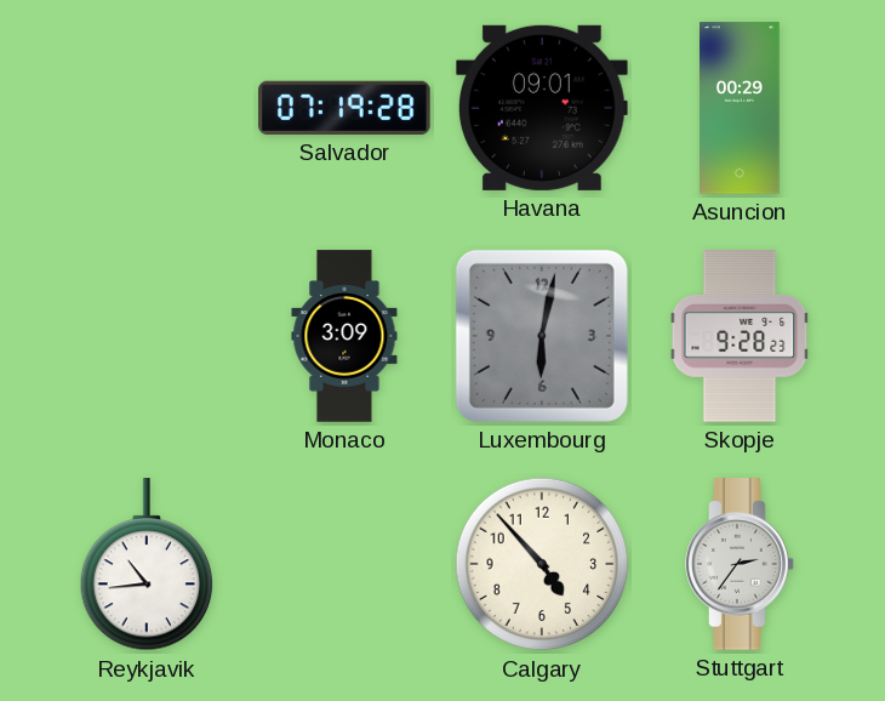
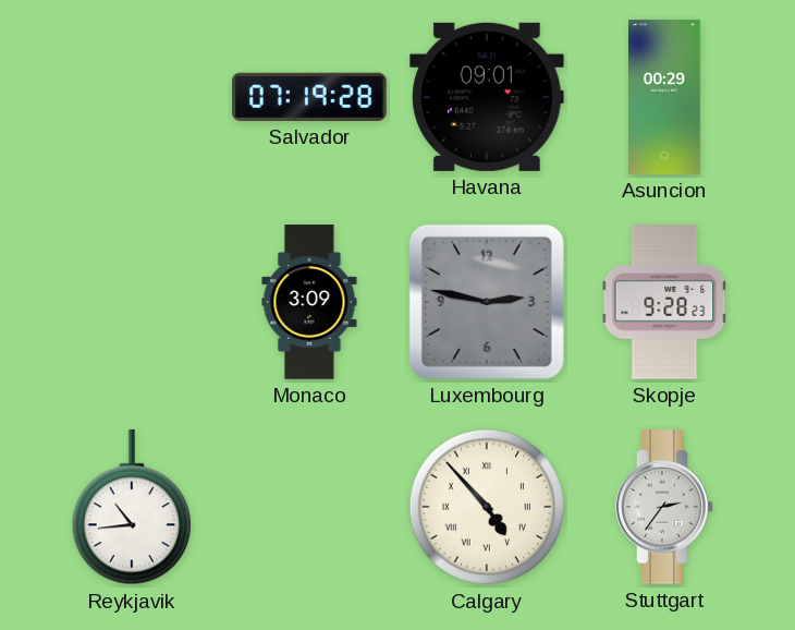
Luxembourg: 6:02 -> 2:47
Calgary numerals: Arabic -> Roman
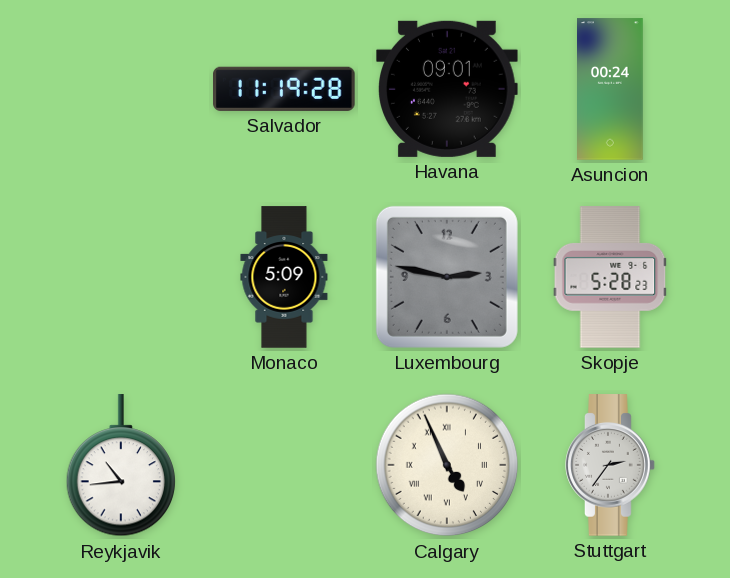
Salvador: 07:19 -> 11:19
Asuncion: 00:29 -> 00:24
Monaco: 3:09 -> 5:09
Skopje: 9:28 -> 5:28
Calgary: 4:53 -> 4:56
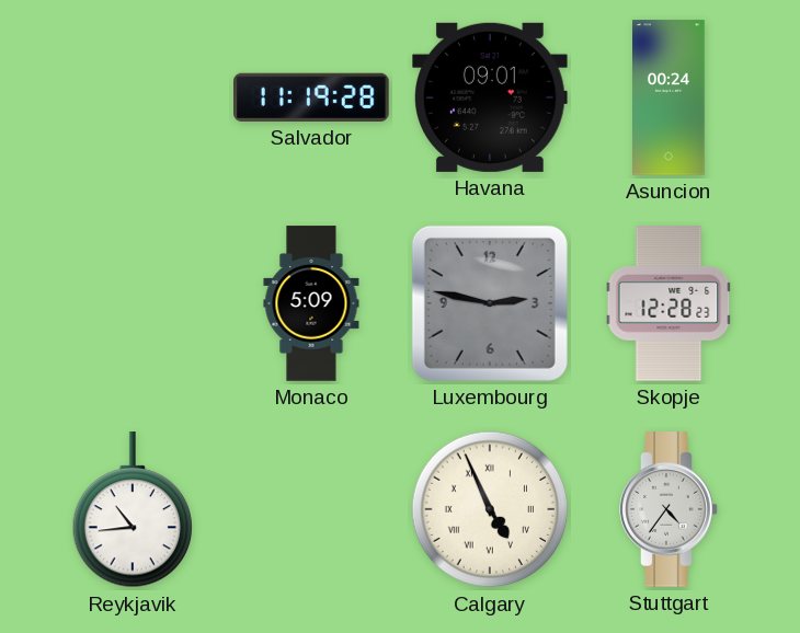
Skopje: 5:28 -> 12:28
Stuttgart: 2:36 -> 4:36
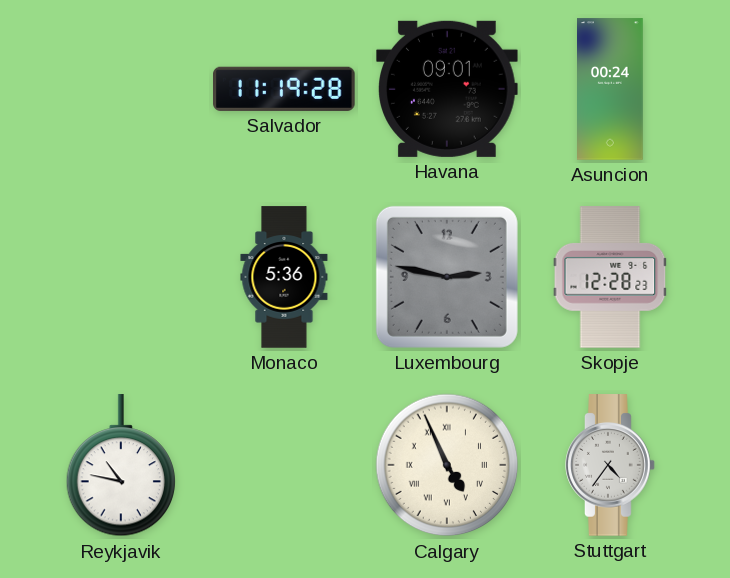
Monaco: 5:09 -> 5:36
Reykjavik: 10:44 -> 10:47
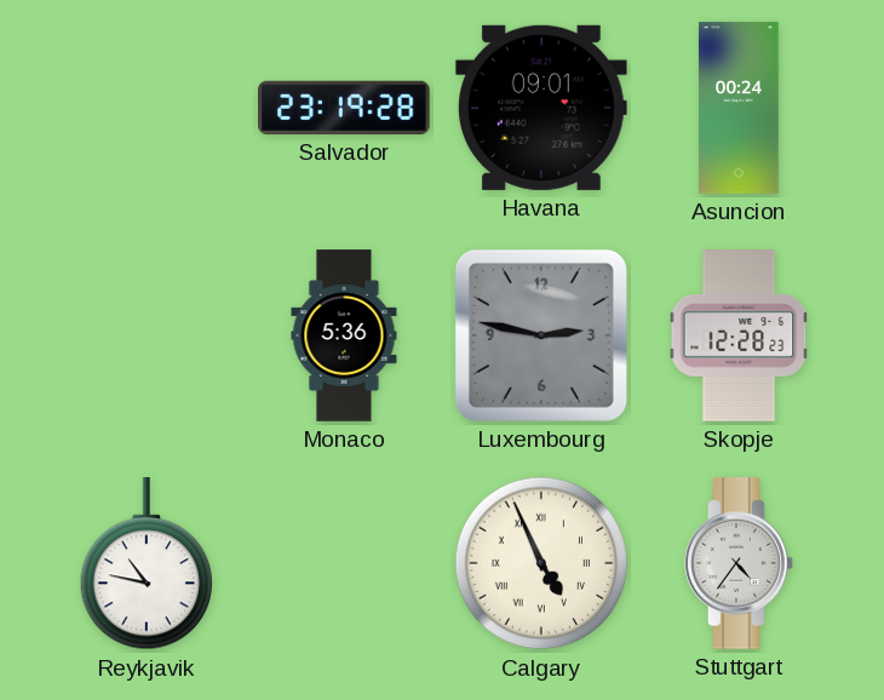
Salvador: 11:19 -> 23:19
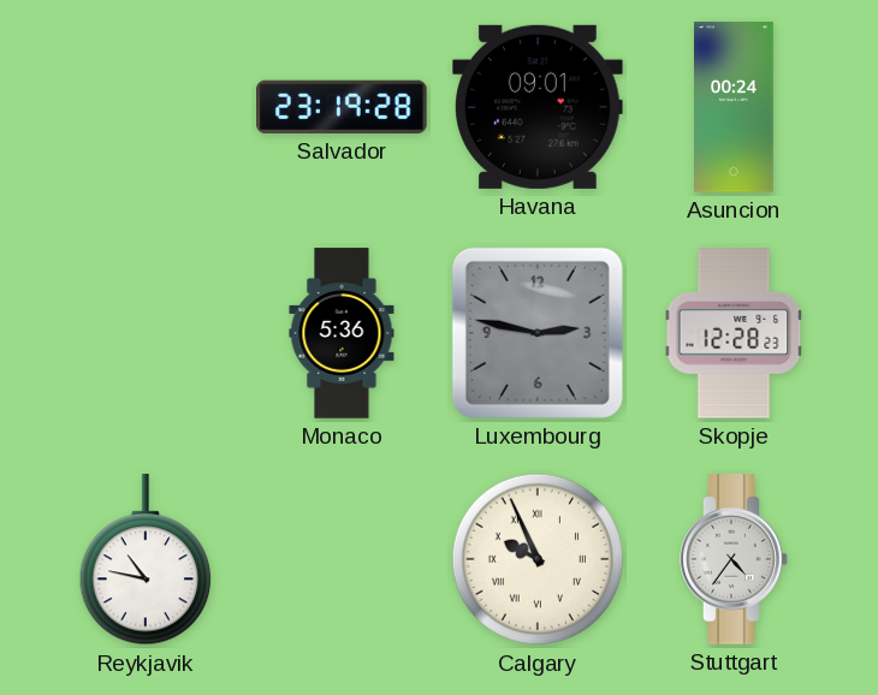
Calgary: 4:56 -> 9:56
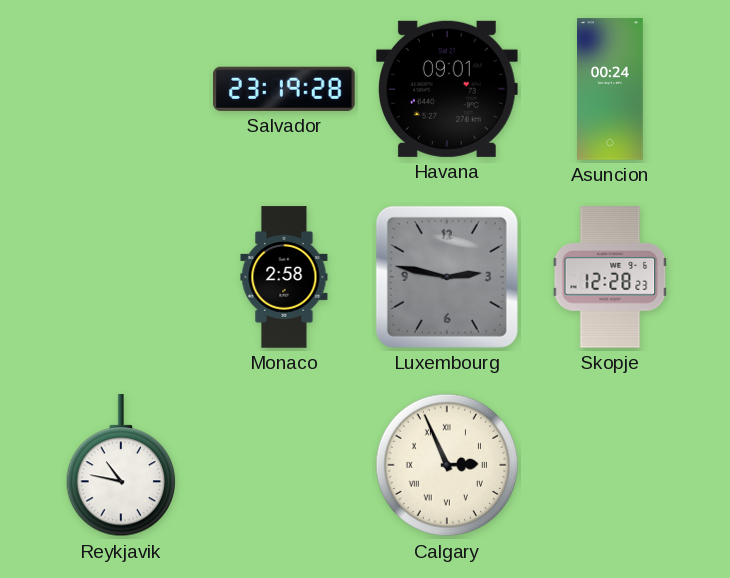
Monaco: 5:36 -> 2:58
Calgary: 9:56 -> 2:56
Stuttgart: 4:36 -> none
